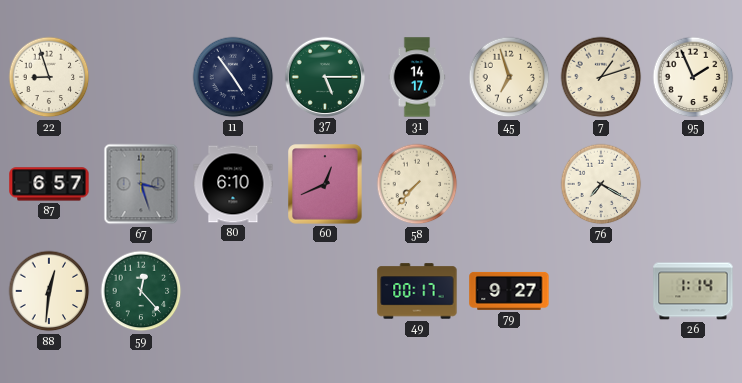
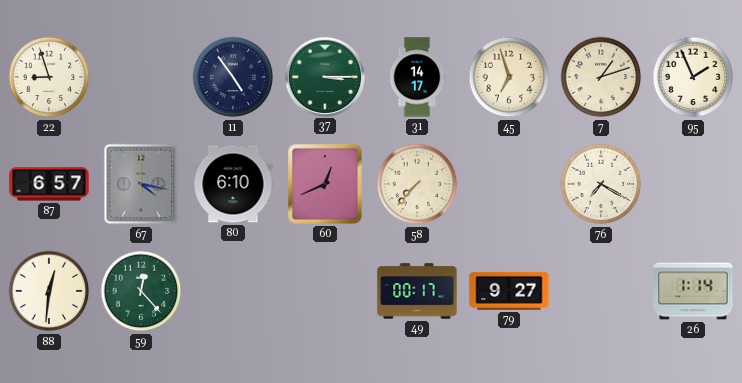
37: 5:15 -> 3:15
67: 3:27 -> 4:17
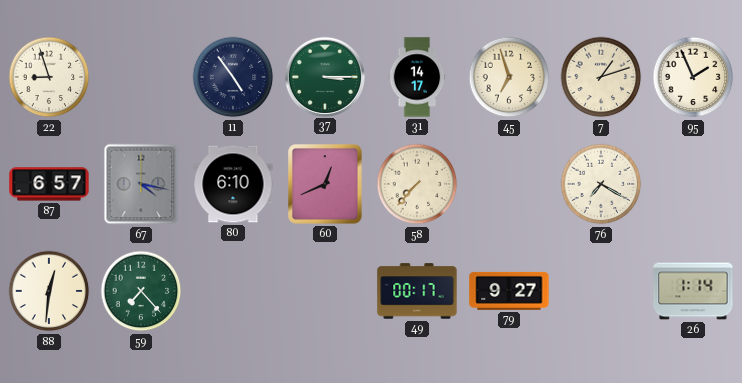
59: 12:23 -> 7:23
